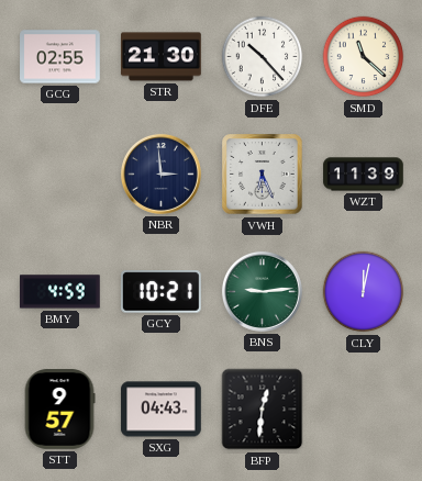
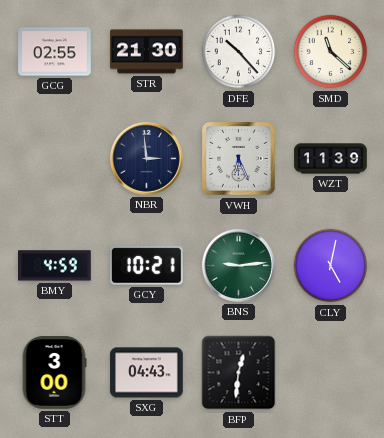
CLY: 12:02 -> 5:02
STT: 9:57 -> 3:00
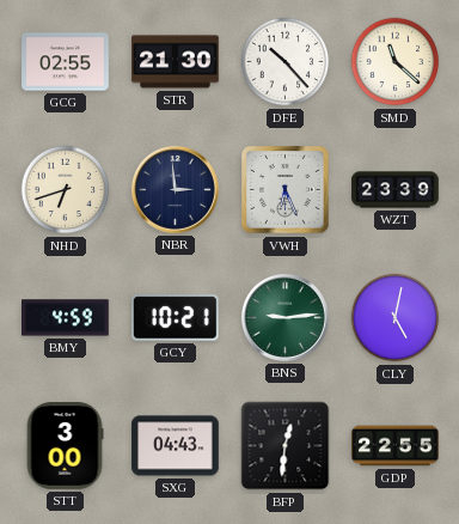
NHD: none -> 6:42
WZT: 11:39 -> 23:39
GDP: none -> 22:55
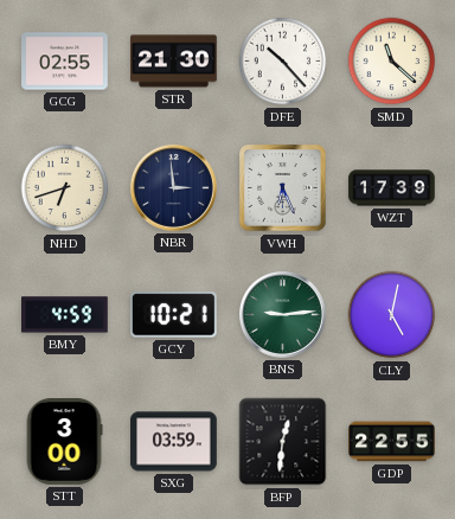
WZT: 23:39 -> 17:39
SXG: 04:43 -> 03:59
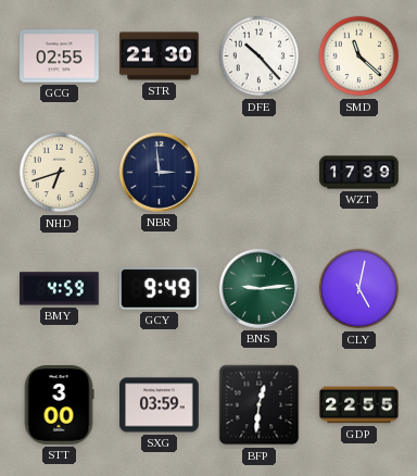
VWH: 6:26 -> none
GCY: 10:21 -> 9:49
